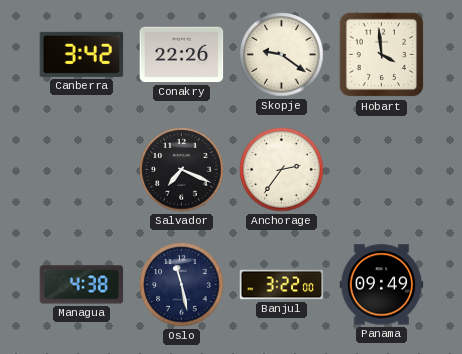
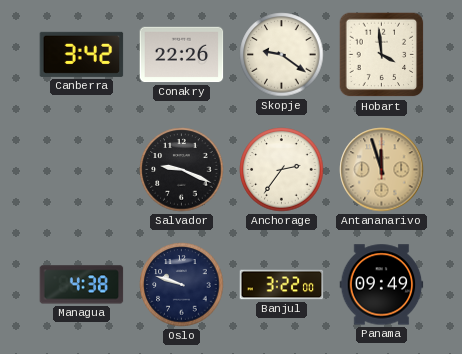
Salvador: 7:19 -> 9:19
Antananarivo: none -> 11:57
Oslo: 11:28 -> 9:48
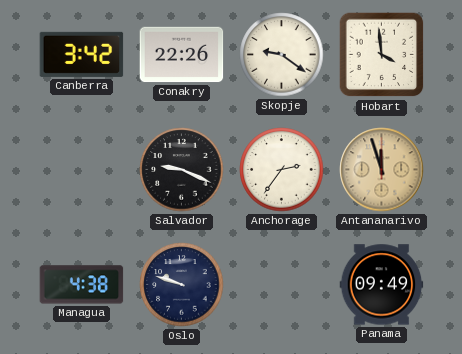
Banjul: 3:22 -> none
